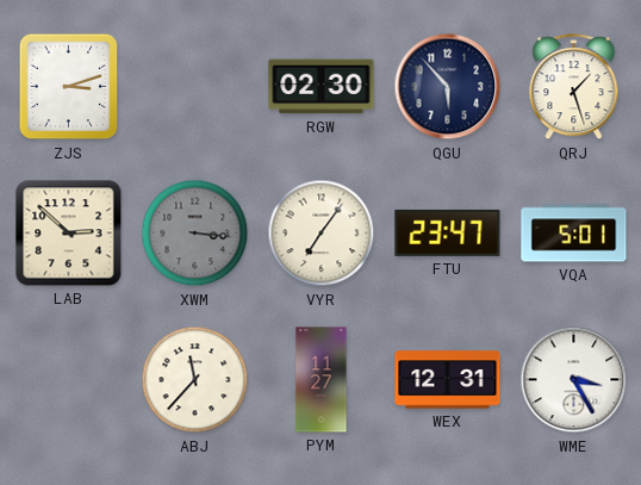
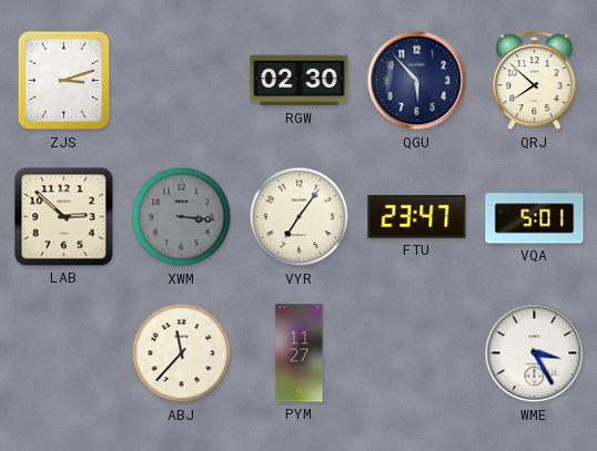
QRJ: 1:27 -> 7:52
WEX: 12:31 -> none
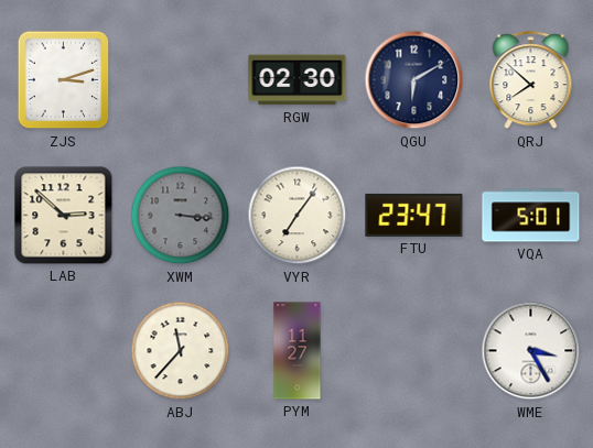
QGU: 5:53 -> 6:10
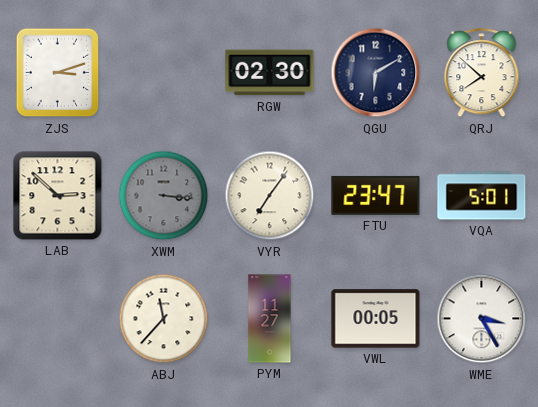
VWL: none -> 00:05
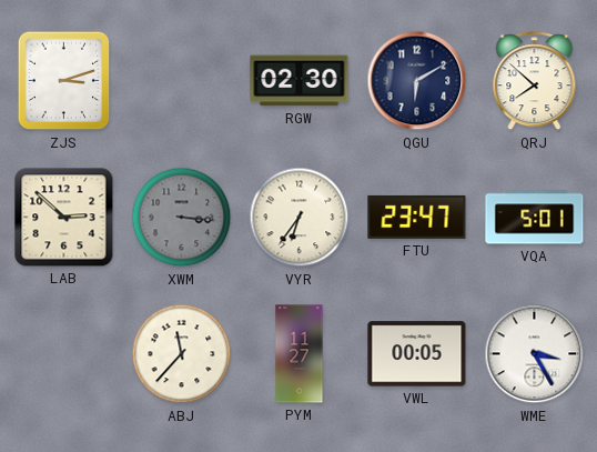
VYR: 7:06 -> 6:36
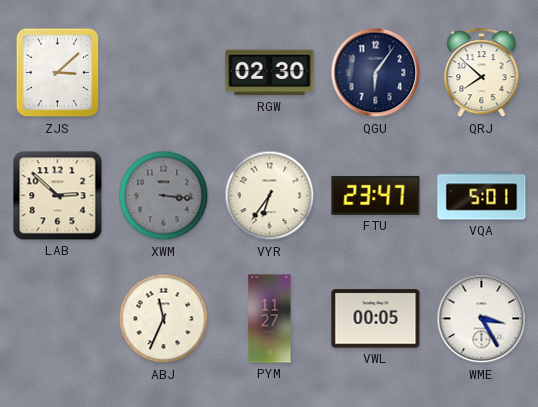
ZJS: 3:12 -> 3:08
QGU: 6:10 -> 6:06
ABJ: 11:37 -> 11:34
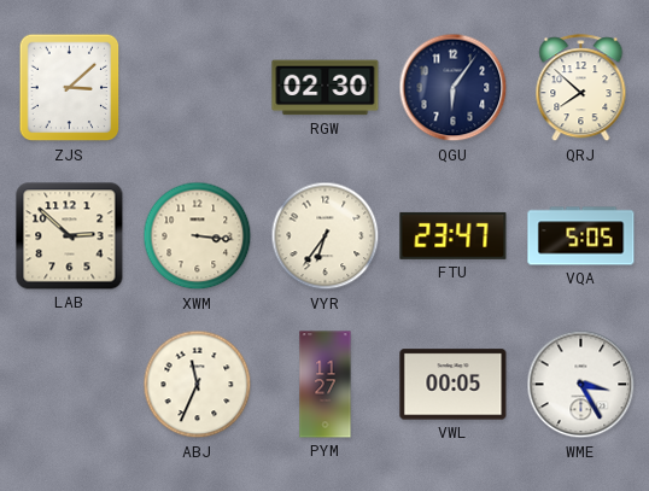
XWM dial: grey -> cream
VQA: 5:01 -> 5:05
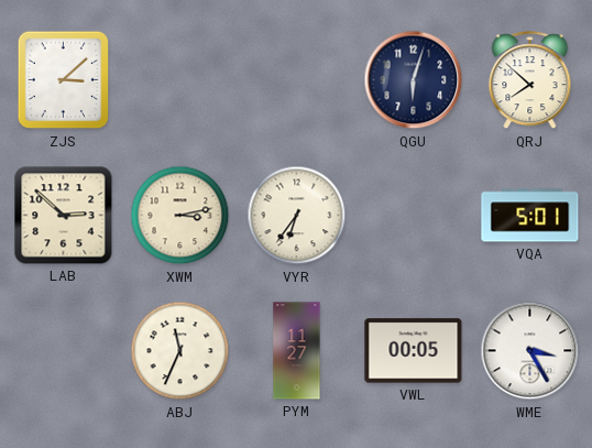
RGW: 02:30 -> none
QGU: 6:06 -> 6:03
XWM: 3:16 -> 3:13
FTU: 23:47 -> none
VQA: 5:05 -> 5:01
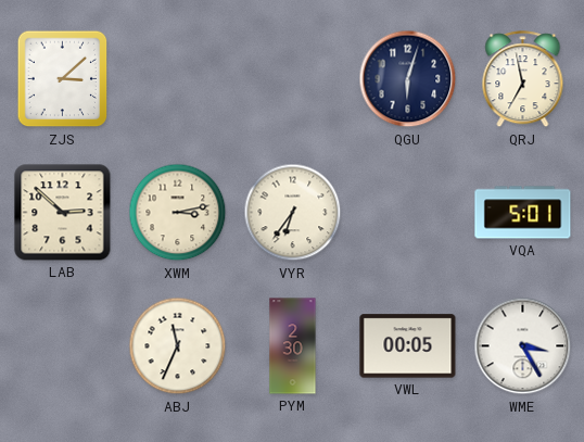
QRJ: 7:52 -> 6:58
PYM: 11:27 -> 2:30
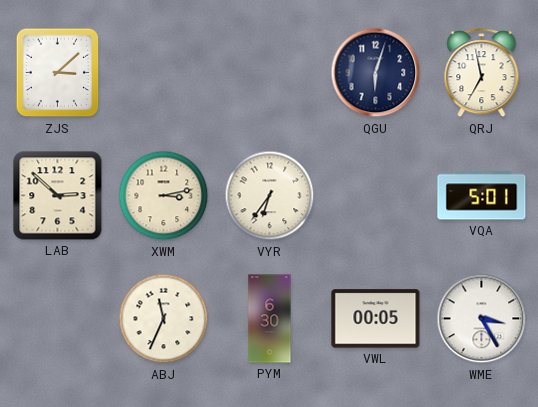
PYM: 2:30 -> 6:30
